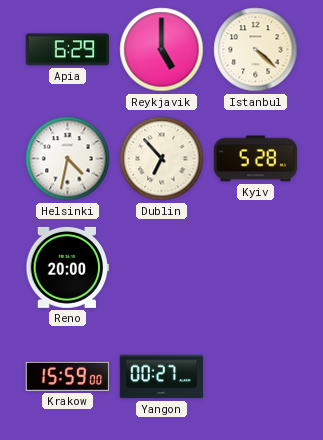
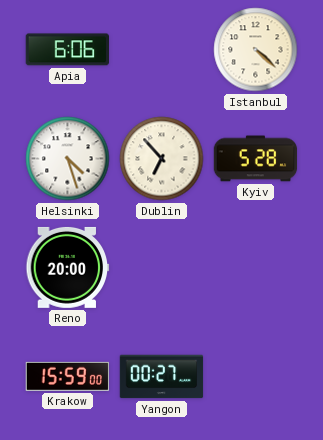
Apia: 6:29 -> 6:06
Reykjavik: 5:00 -> none
Helsinki: 4:32 -> 4:27
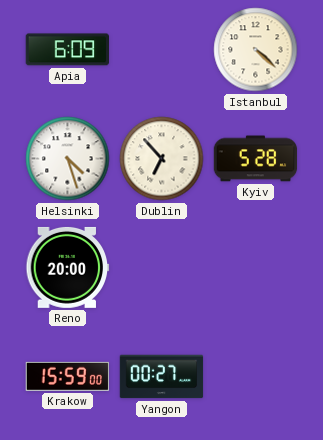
Apia: 6:06 -> 6:09
